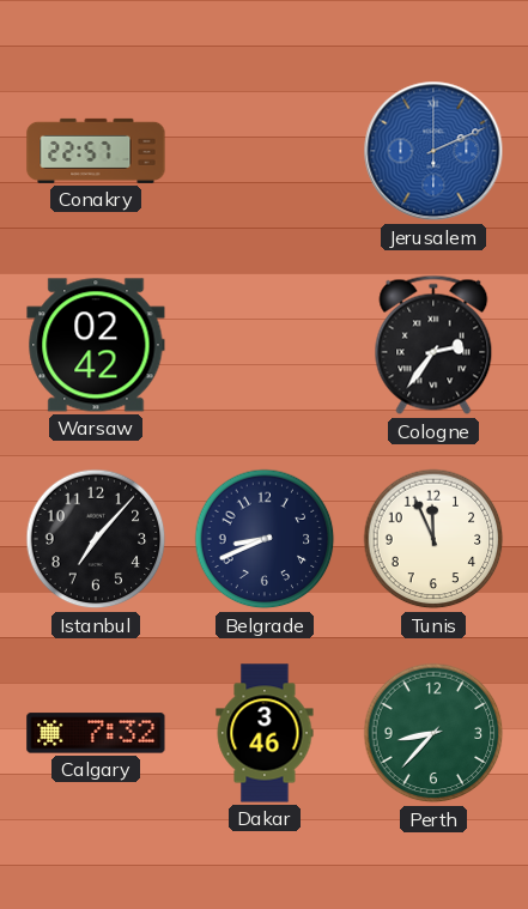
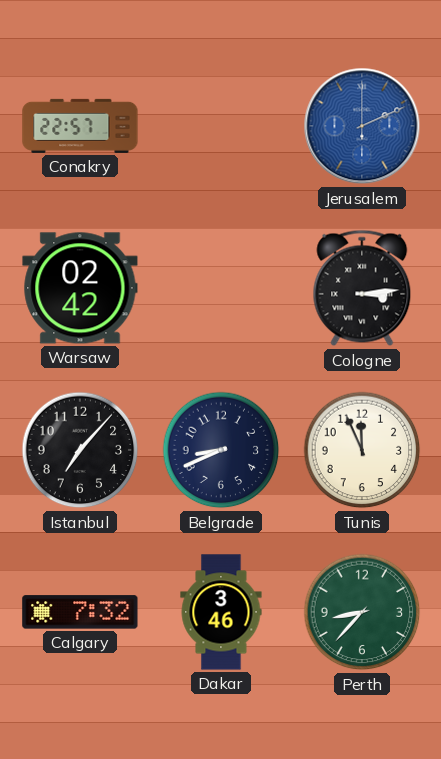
Cologne: 2:36 -> 3:14
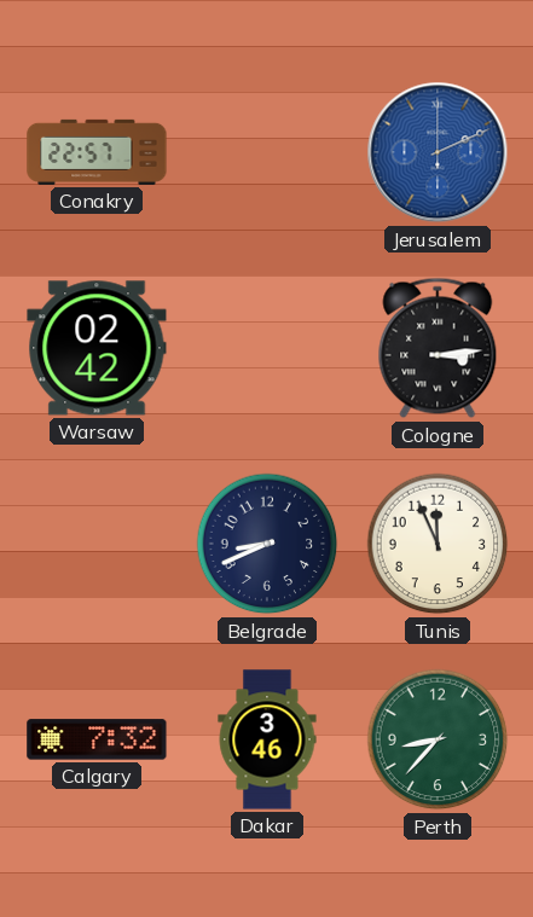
Istanbul: 7:07 -> none
